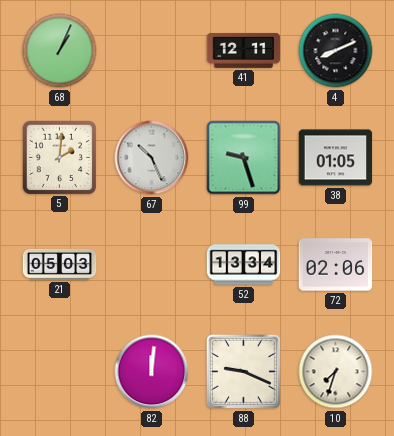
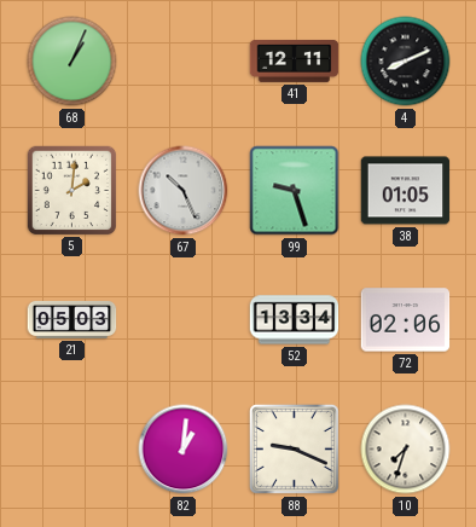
82: 12:01 -> 1:01
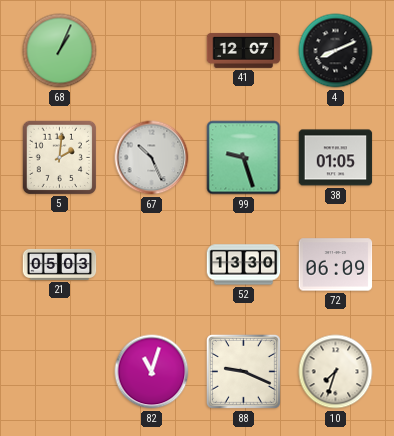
41: 12:11 -> 12:07
52: 13:34 -> 13:30
72: 02:06 -> 06:09
82: 1:01 -> 11:03
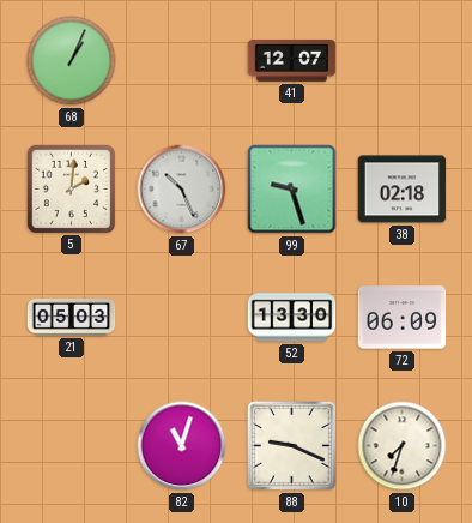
4: 8:11 -> none
38: 01:05 -> 02:18
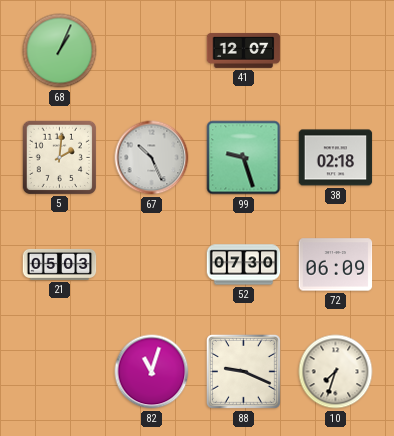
52: 13:30 -> 07:30
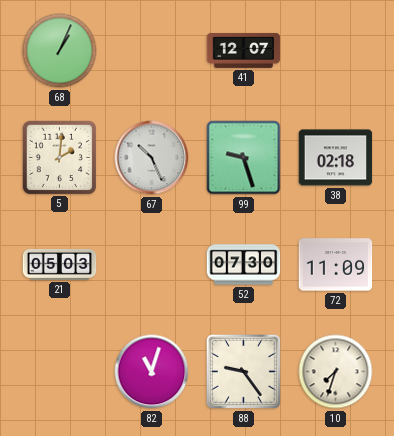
72: 06:09 -> 11:09
88: 9:19 -> 9:24
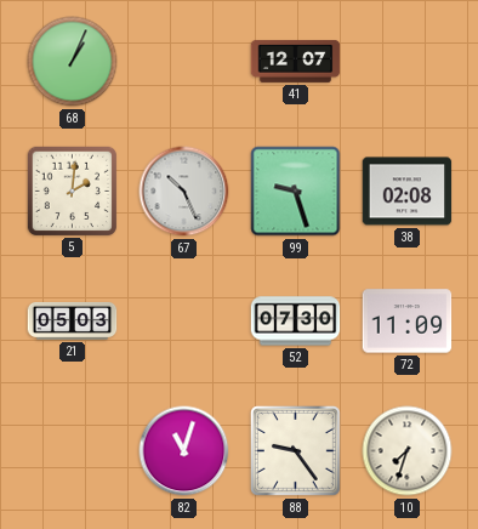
38: 02:18 -> 02:08
